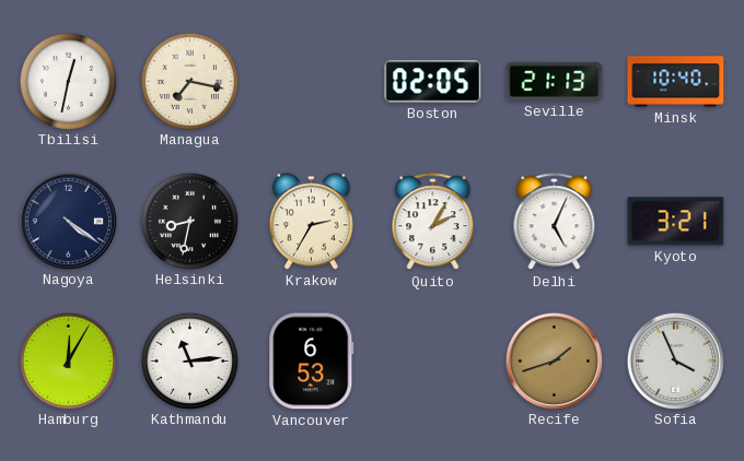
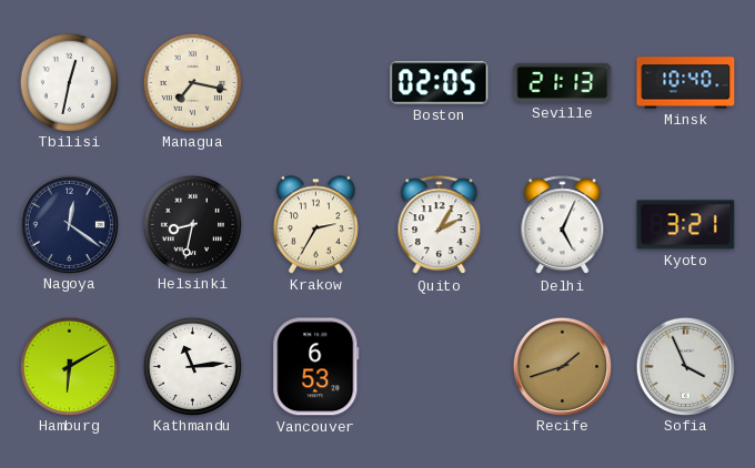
Nagoya: 4:21 -> 12:21
Hamburg: 12:05 -> 6:10
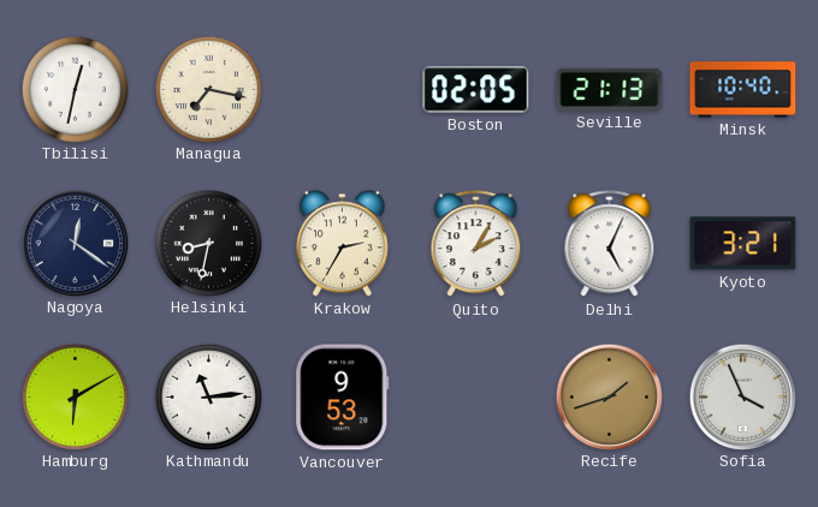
Vancouver: 6:53 -> 9:53
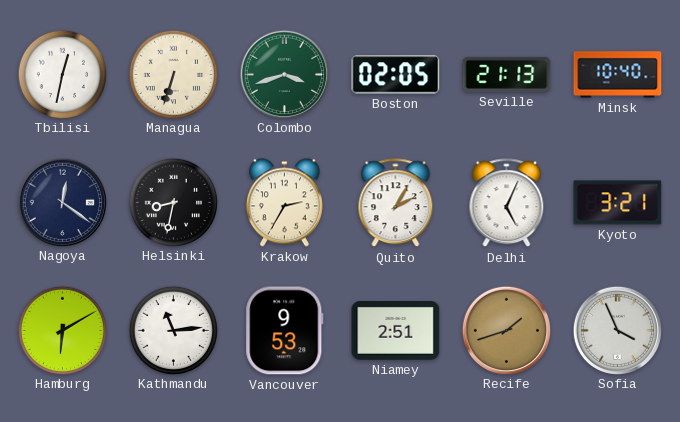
Managua: 7:17 -> 6:33
Colombo: none -> 3:42
Niamey: none -> 2:51
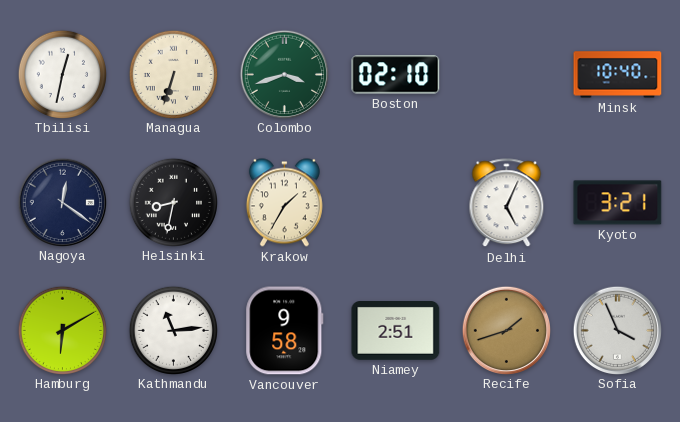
Boston: 02:05 -> 02:10
Seville: 21:13 -> none
Krakow: 2:35 -> 1:35
Quito: 2:05 -> none
Vancouver: 9:53 -> 9:58
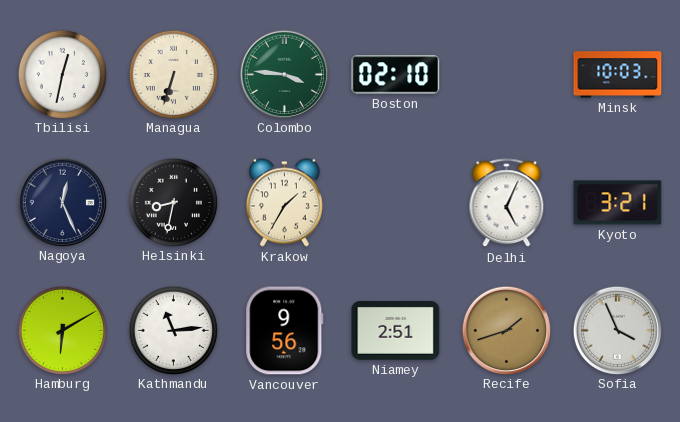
Colombo: 3:42 -> 3:46
Minsk: 10:40 -> 10:03
Nagoya: 12:21 -> 12:26
Vancouver: 9:58 -> 9:56
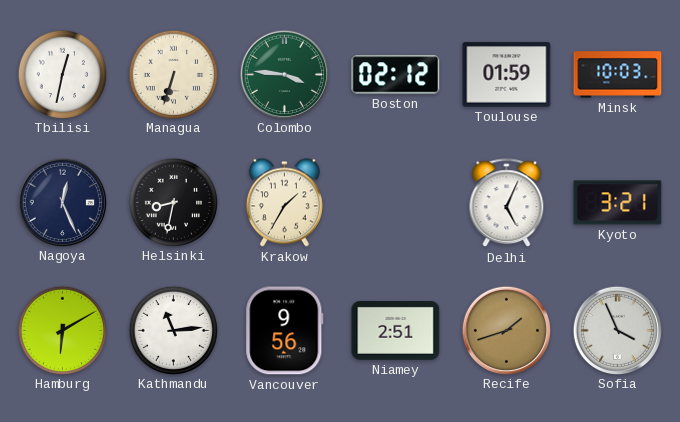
Boston: 02:10 -> 02:12
Toulouse: none -> 01:59
